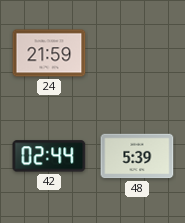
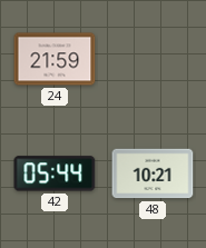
42: 02:44 -> 05:44
48: 5:39 -> 10:21
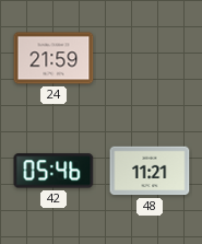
42: 05:44 -> 05:46
48: 10:21 -> 11:21
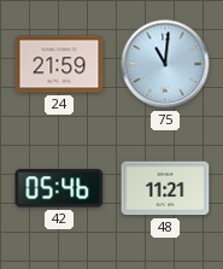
75: none -> 11:01
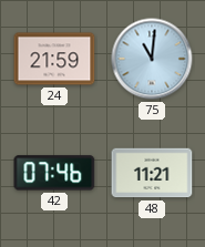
42: 05:46 -> 07:46
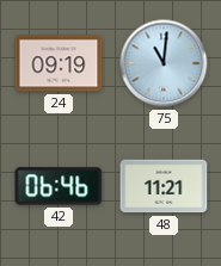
24: 21:59 -> 09:19
42: 07:46 -> 06:46
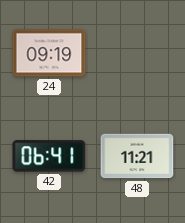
75: 11:01 -> none
42: 06:46 -> 06:41
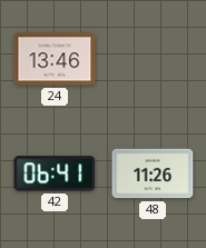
24: 09:19 -> 13:46
48: 11:21 -> 11:26
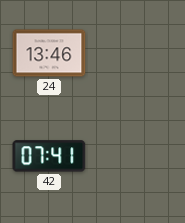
42: 06:41 -> 07:41
48: 11:26 -> none
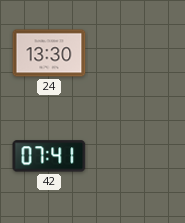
24: 13:46 -> 13:30
